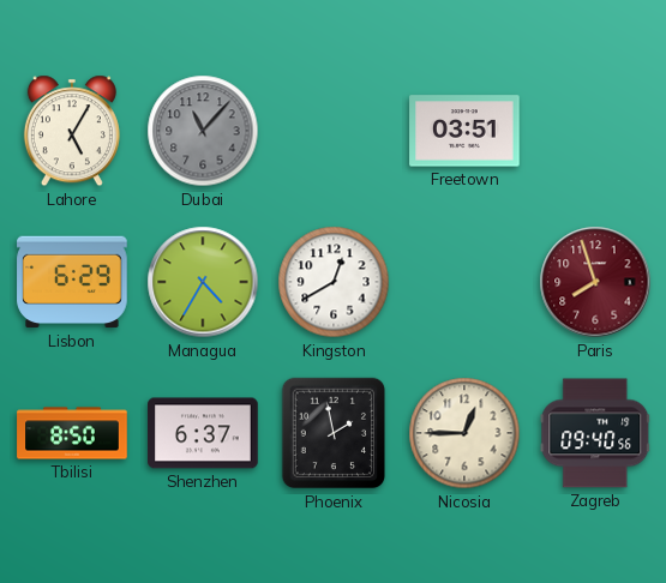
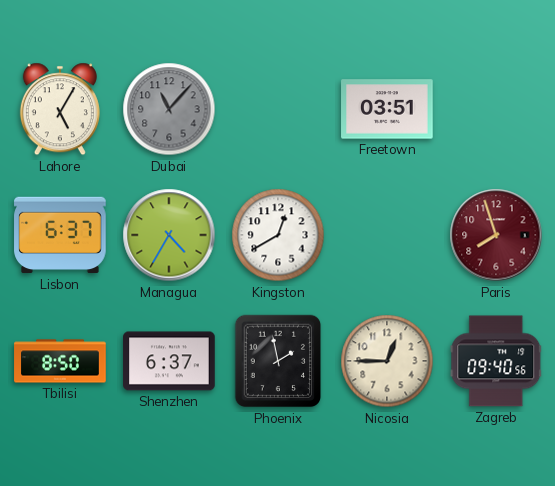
Lisbon: 6:29 -> 6:37
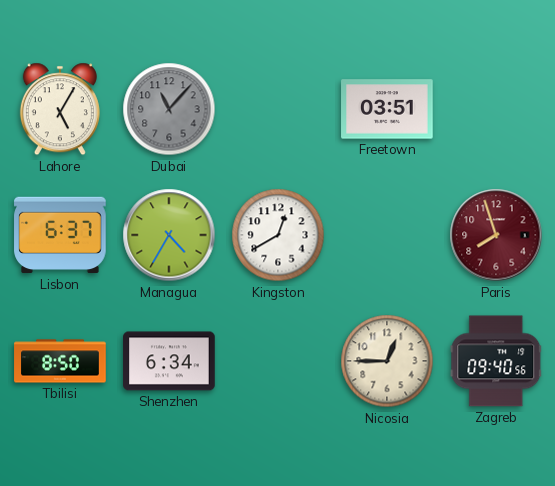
Shenzhen: 6:37 -> 6:34
Phoenix: 1:58 -> none
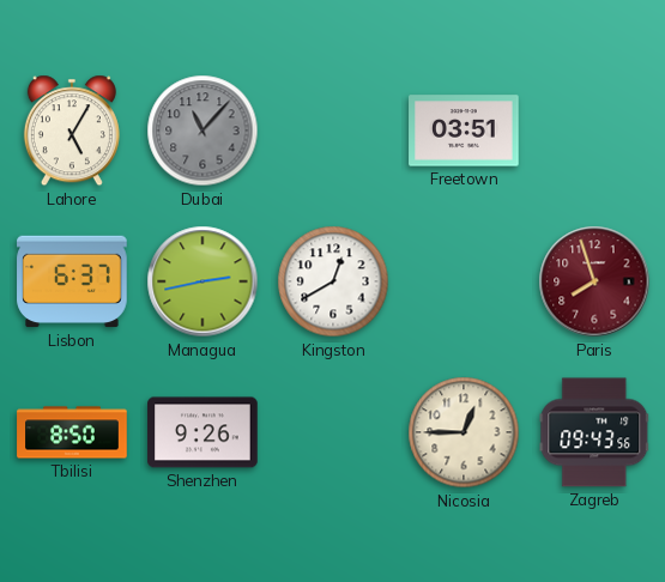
Managua: 4:35 -> 2:43
Shenzhen: 6:34 -> 9:26
Zagreb: 09:40 -> 09:43
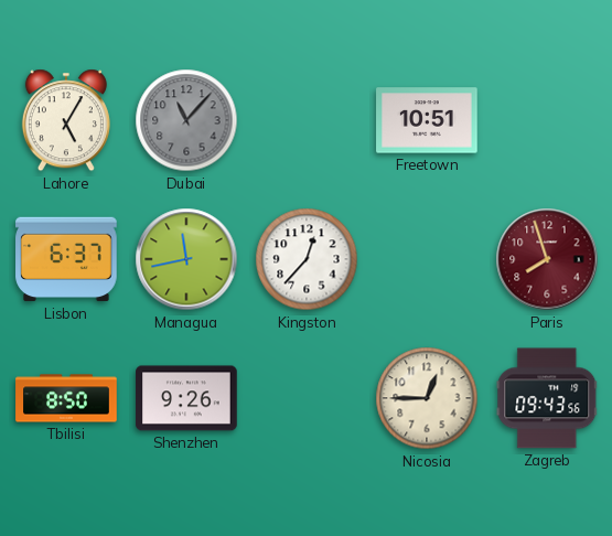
Freetown: 03:51 -> 10:51
Managua: 2:43 -> 11:43
Kingston: 12:40 -> 12:37
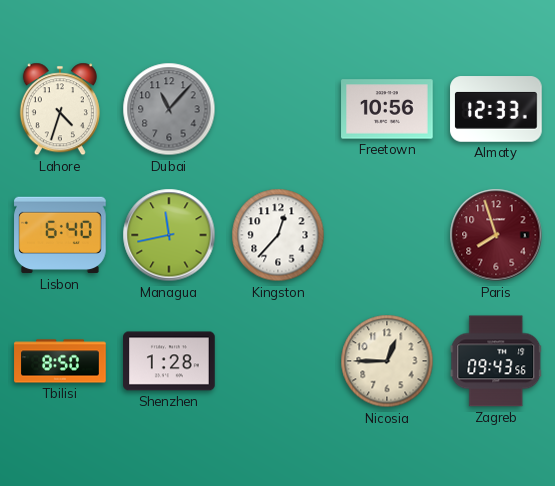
Lahore: 5:05 -> 4:33
Freetown: 10:51 -> 10:56
Almaty: none -> 12:33
Lisbon: 6:37 -> 6:40
Shenzhen: 9:26 -> 1:28
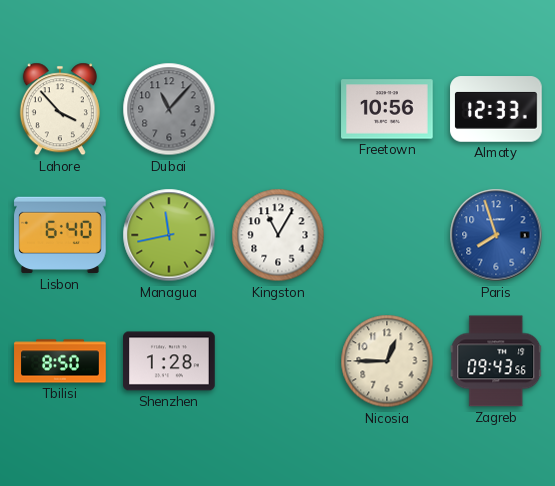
Lahore: 4:33 -> 3:53
Kingston: 12:37 -> 11:05
Paris dial: burgundy -> blue
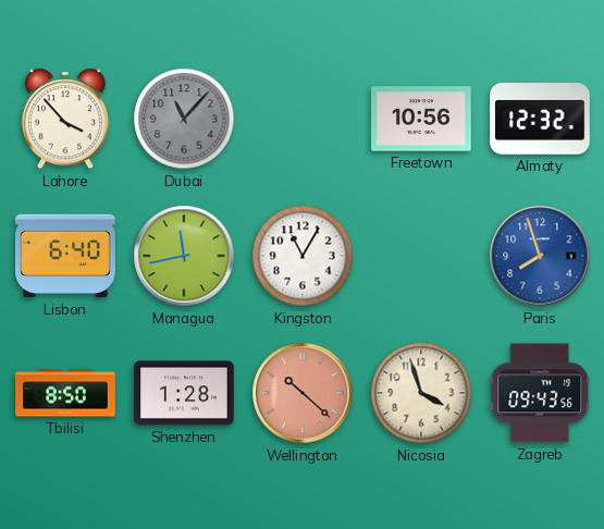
Almaty: 12:33 -> 12:32
Wellington: none -> 10:22
Nicosia: 12:45 -> 3:57
